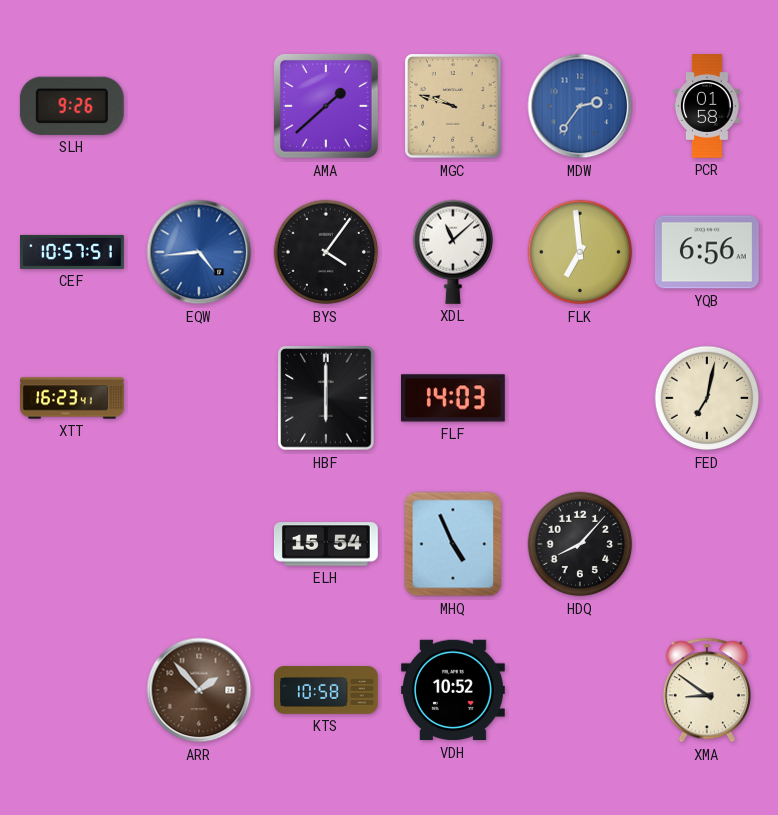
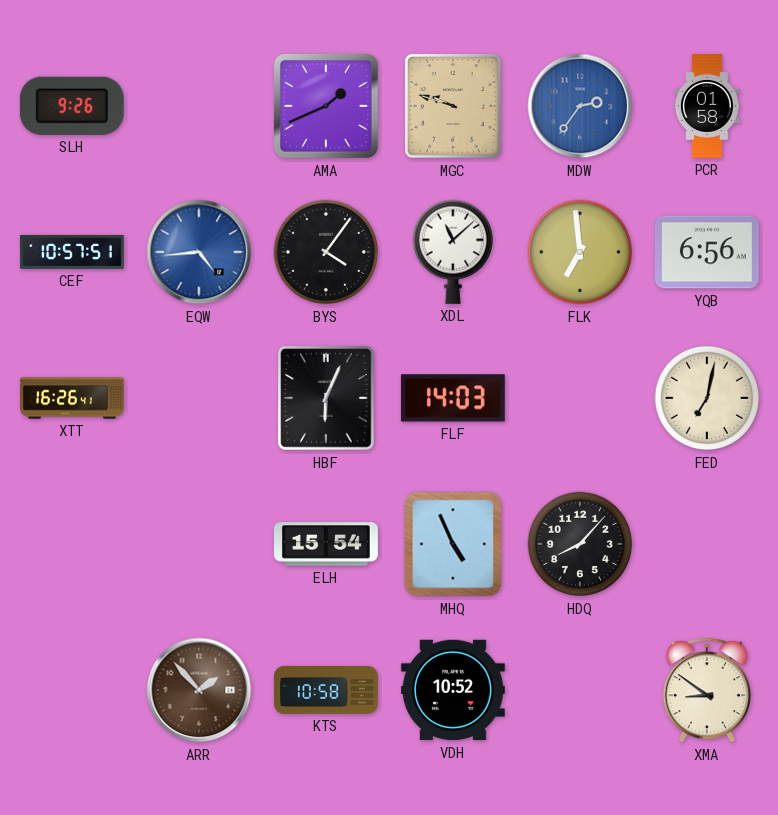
AMA: 1:38 -> 1:41
XTT: 16:23 -> 16:26
HBF: 6:00 -> 6:04
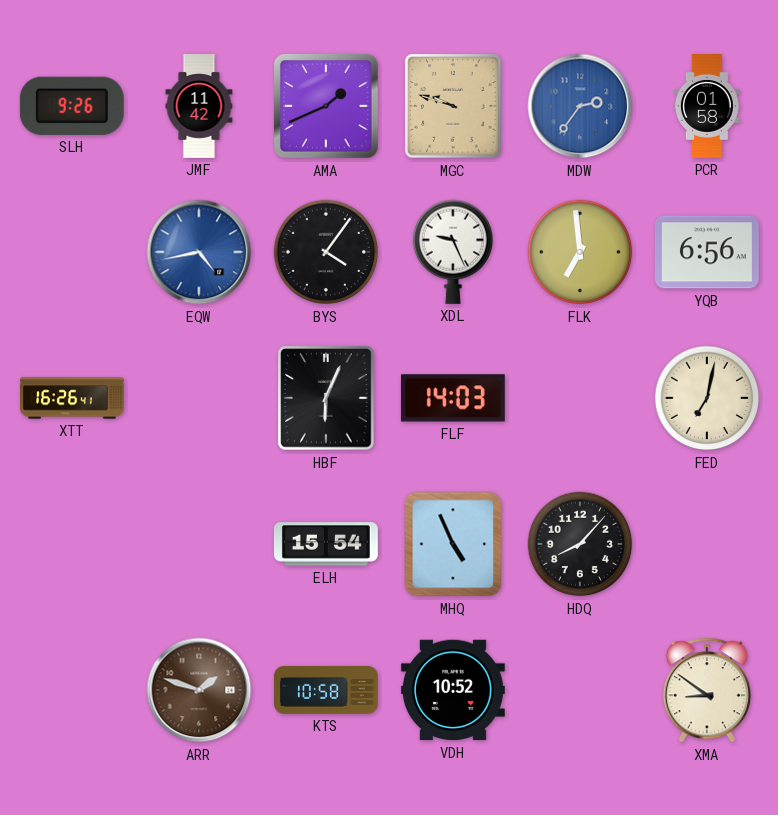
JMF: none -> 11:42
CEF: 10:57 -> none
EQW: 4:44 -> 4:43
XDL: 11:08 -> 9:26
ARR: 1:53 -> 1:48
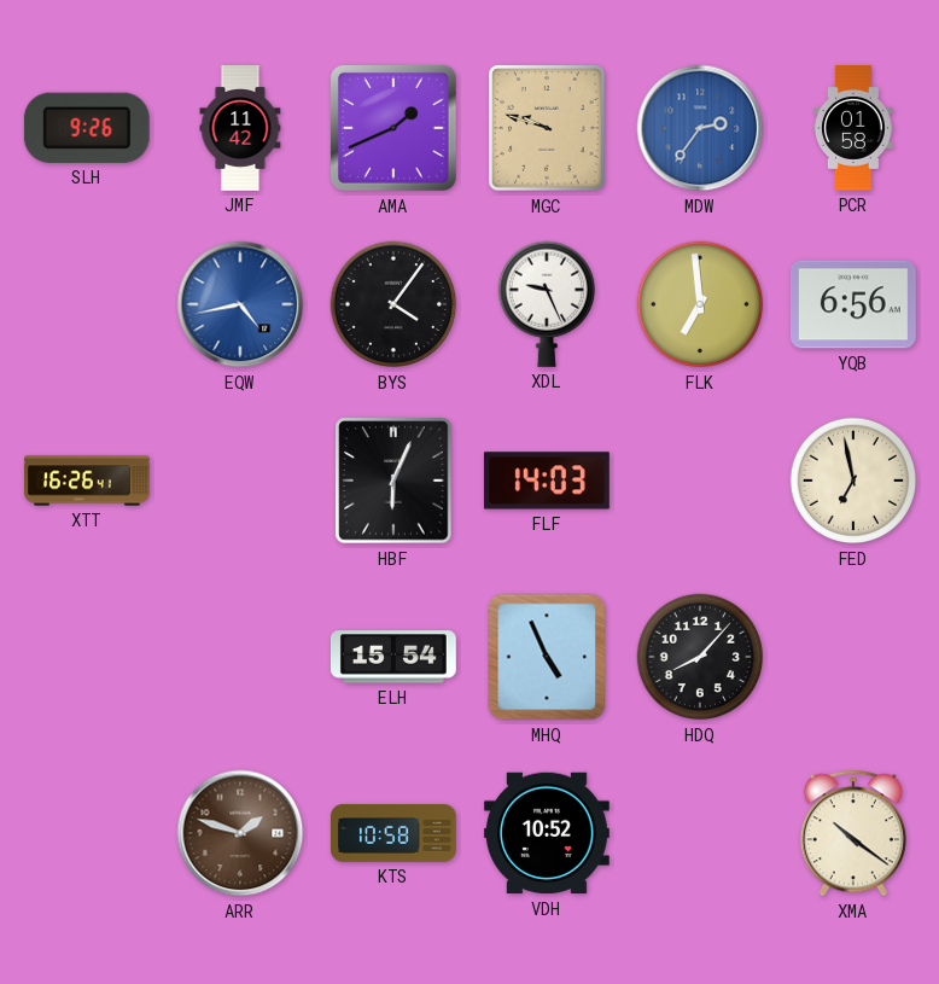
FED: 7:02 -> 6:58
XMA: 8:51 -> 10:21
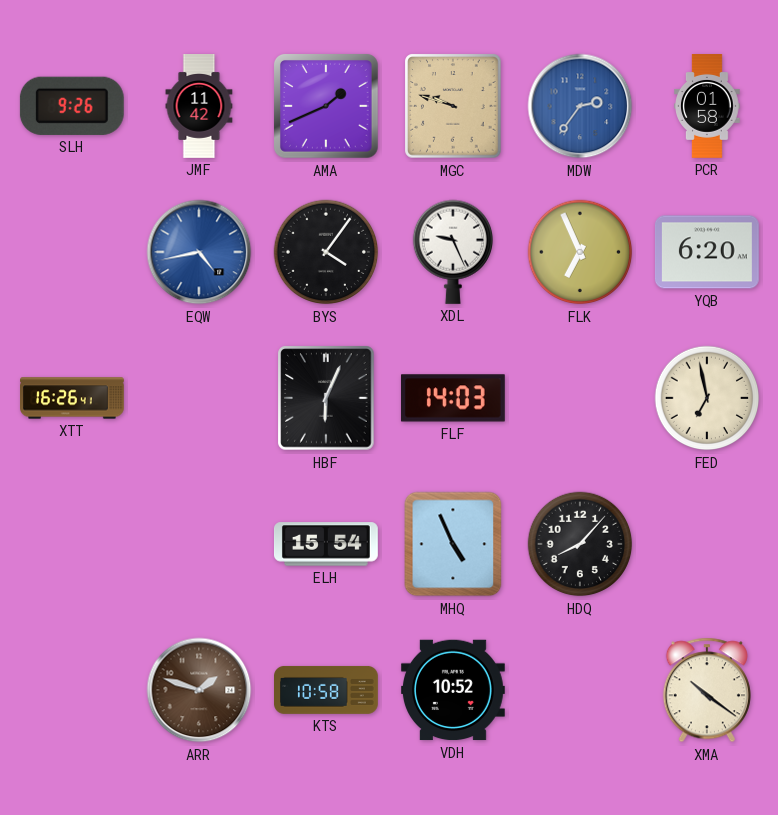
FLK: 6:59 -> 6:56
YQB: 6:56 -> 6:20
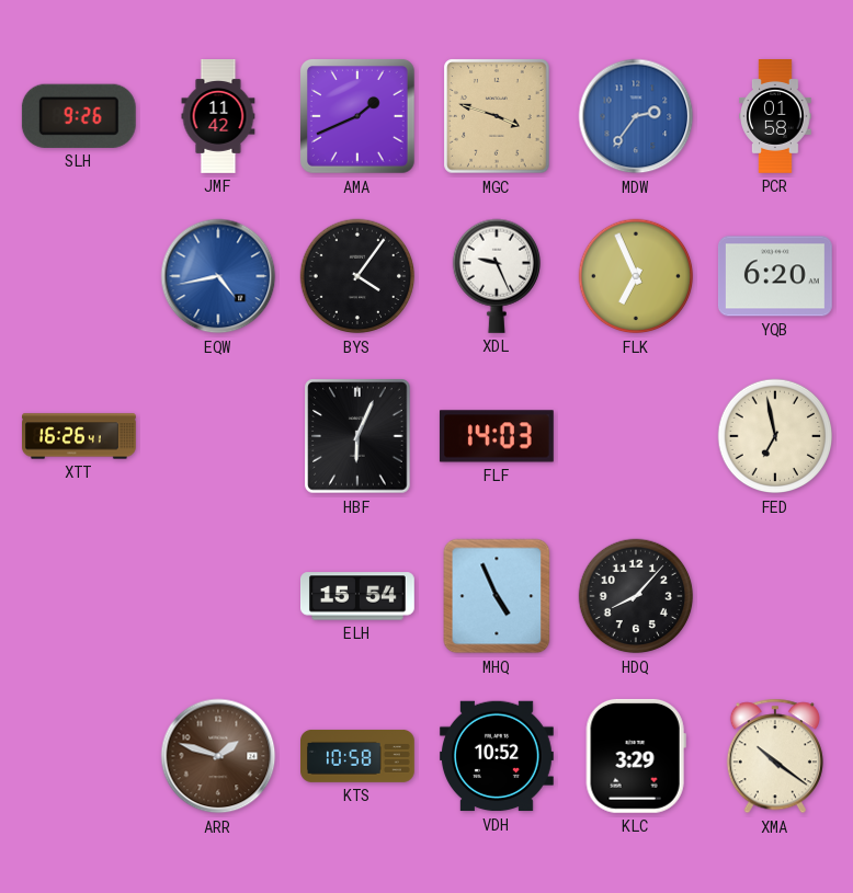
MGC: 9:48 -> 3:48
KLC: none -> 3:29
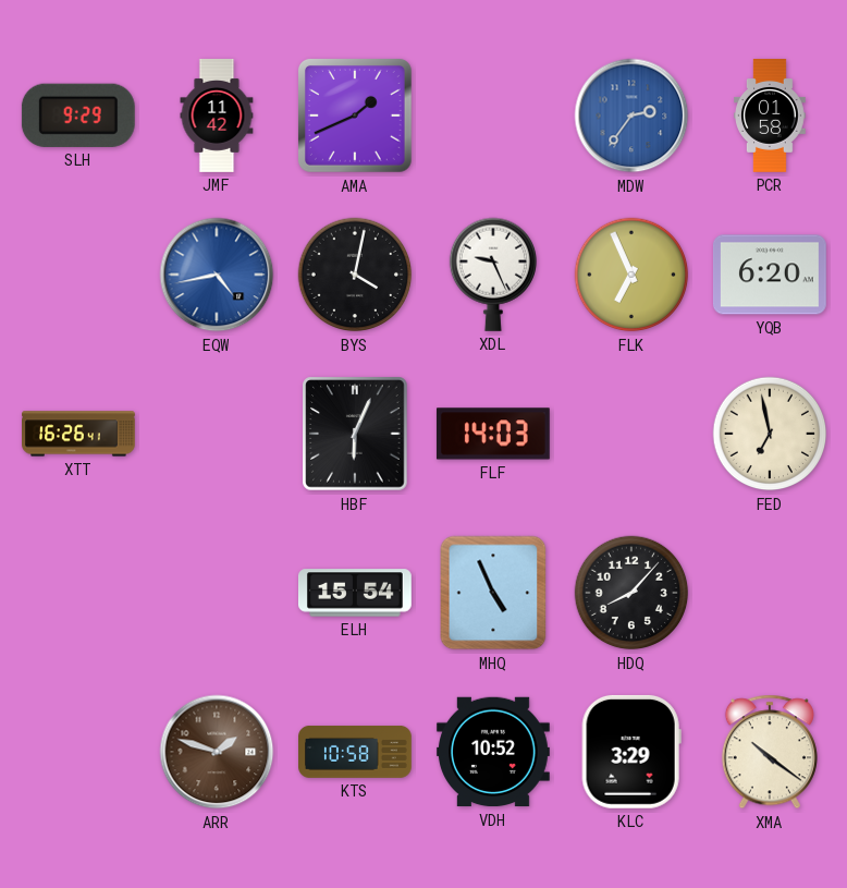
SLH: 9:26 -> 9:29
MGC: 3:48 -> none
BYS: 4:06 -> 4:02
